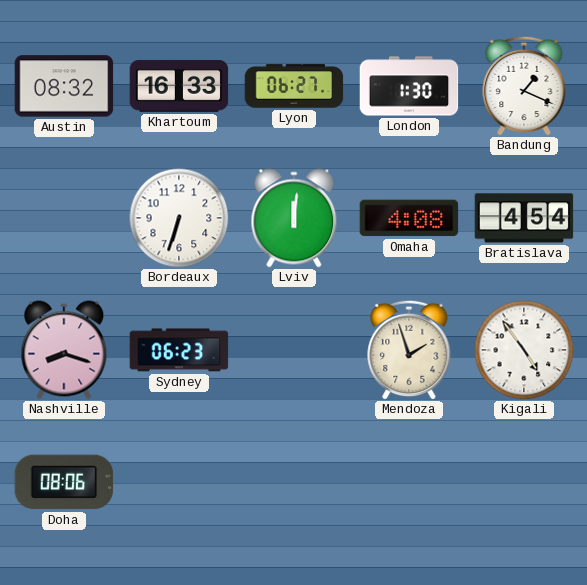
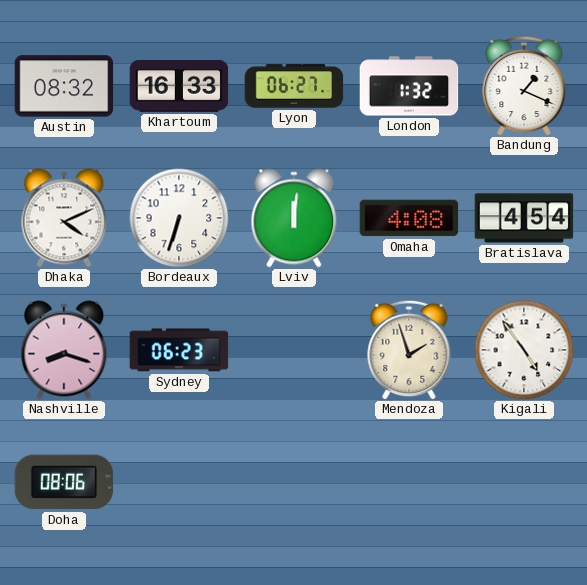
London: 1:30 -> 1:32
Dhaka: none -> 4:11
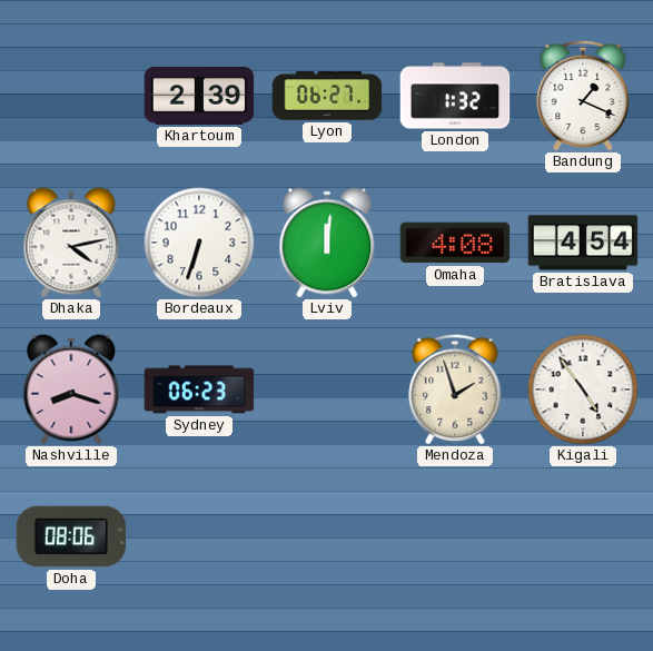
Austin: 08:32 -> none
Khartoum: 16:33 -> 2:39
Dhaka: 4:11 -> 4:13
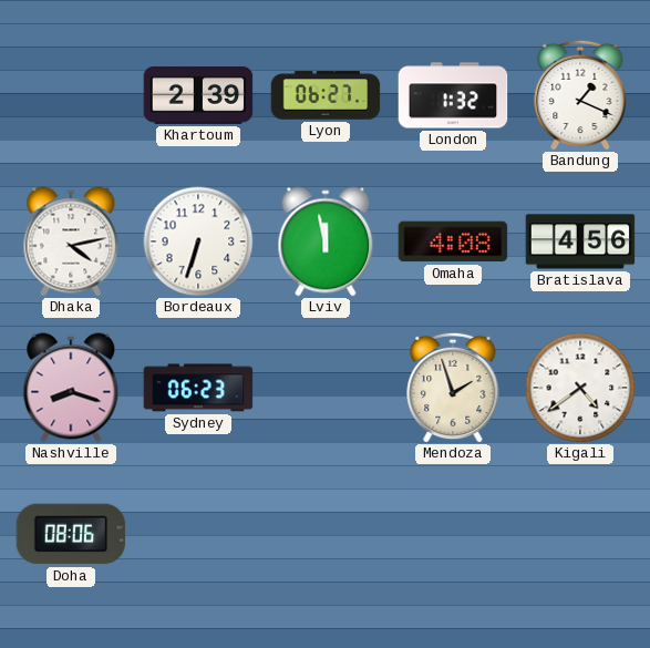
Lviv: 12:01 -> 11:58
Bratislava: 4:54 -> 4:56
Kigali: 4:54 -> 4:39
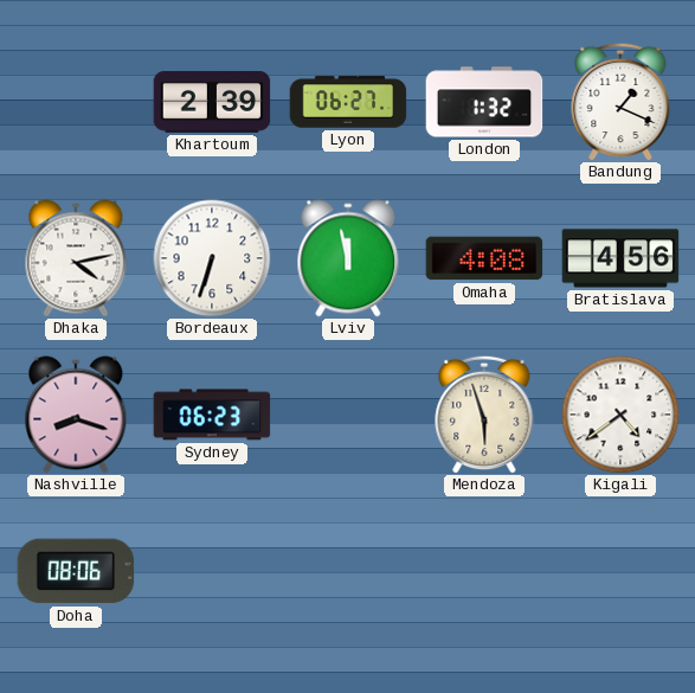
Mendoza: 1:57 -> 5:57
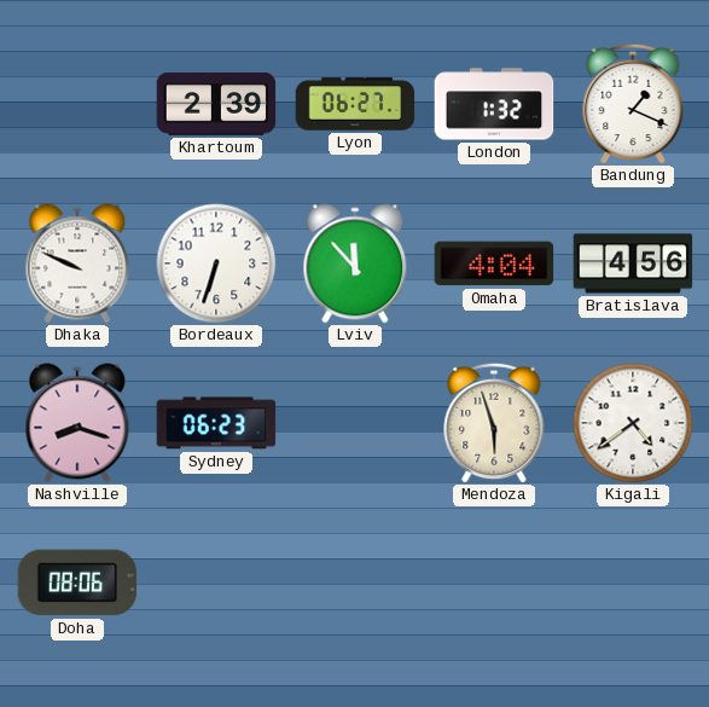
Dhaka: 4:13 -> 9:49
Lviv: 11:58 -> 11:53
Omaha: 4:08 -> 4:04
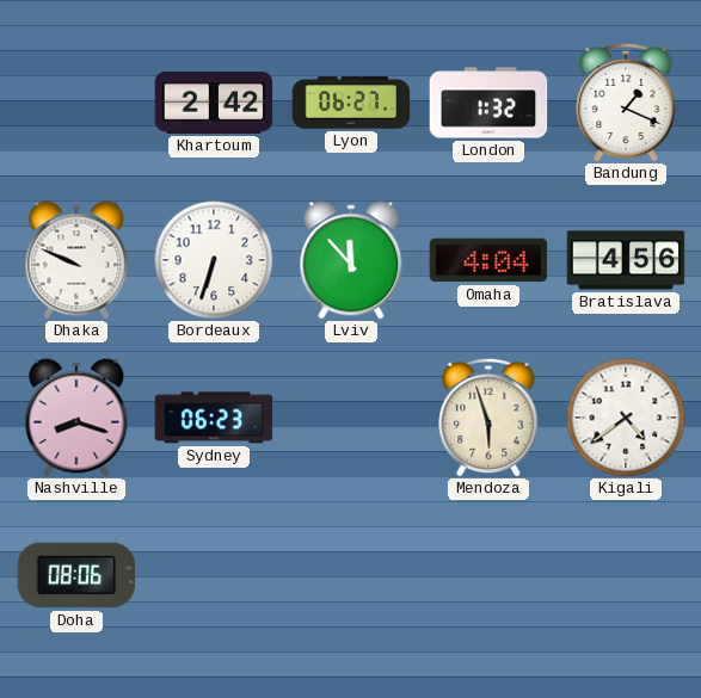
Khartoum: 2:39 -> 2:42
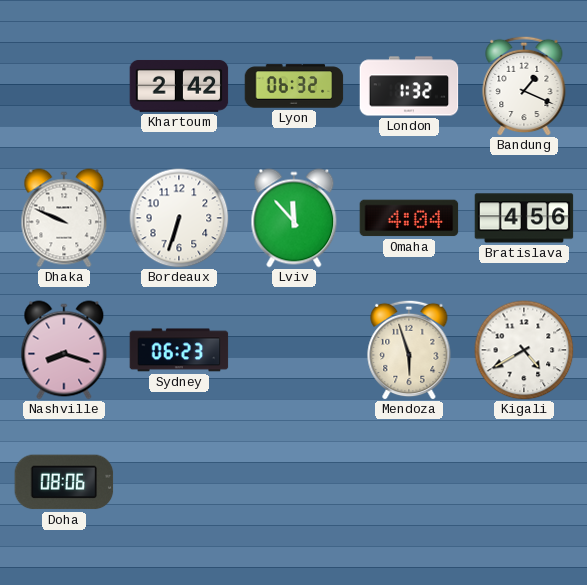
Lyon: 06:27 -> 06:32
Kigali: 4:39 -> 4:40
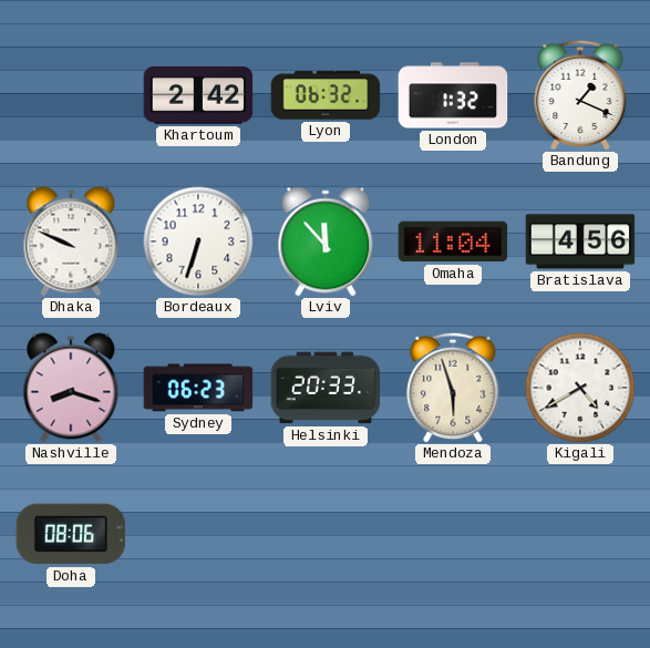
Omaha: 4:04 -> 11:04
Helsinki: none -> 20:33
